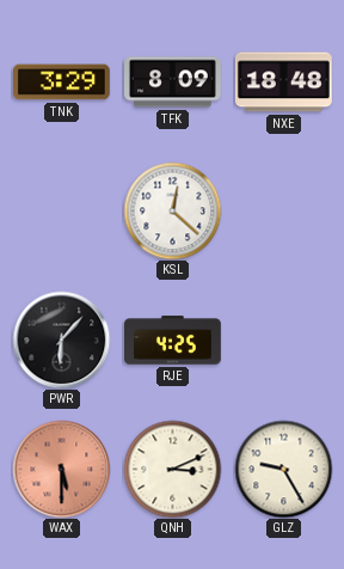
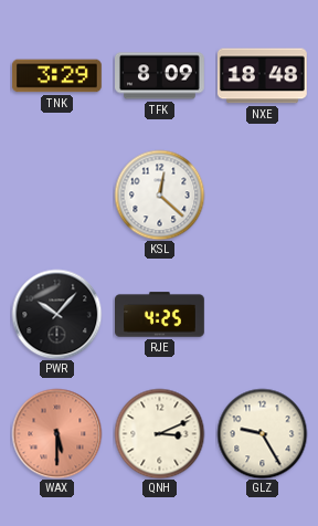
PWR: 6:07 -> 10:07
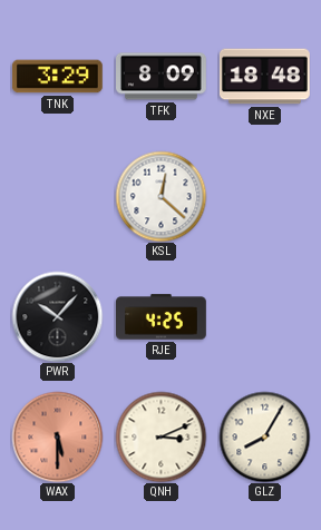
GLZ: 9:25 -> 8:05
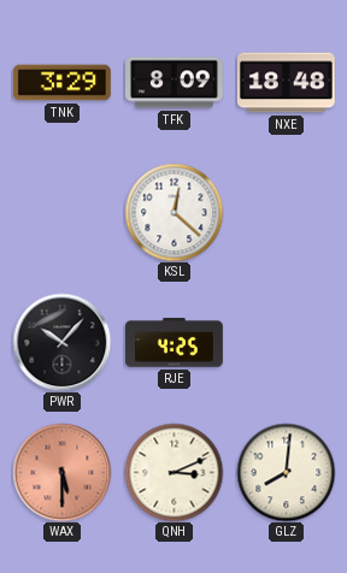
GLZ: 8:05 -> 8:01
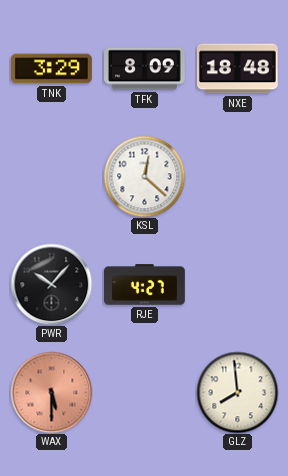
RJE: 4:25 -> 4:27
QNH: 3:11 -> none
GLZ: 8:01 -> 7:59
